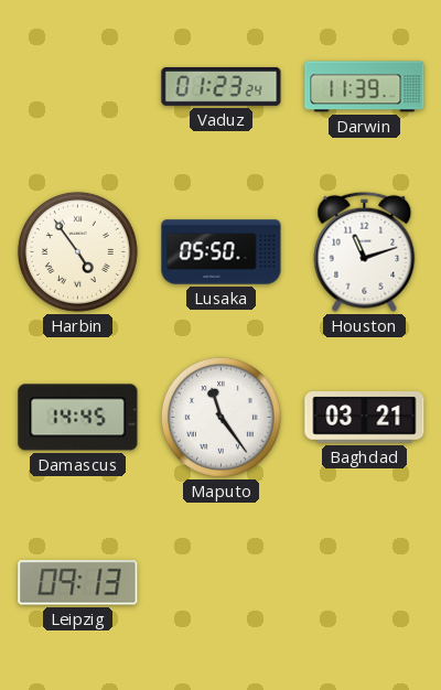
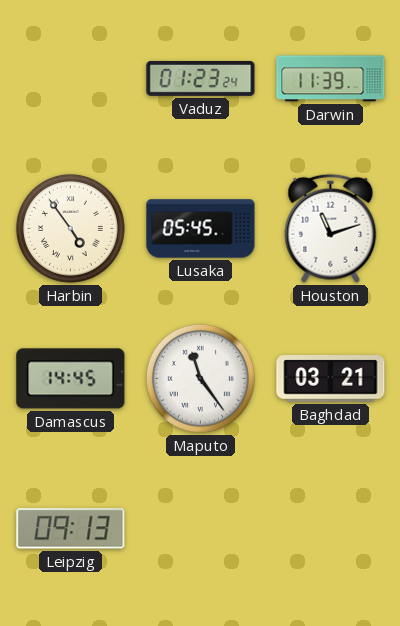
Lusaka: 05:50 -> 05:45
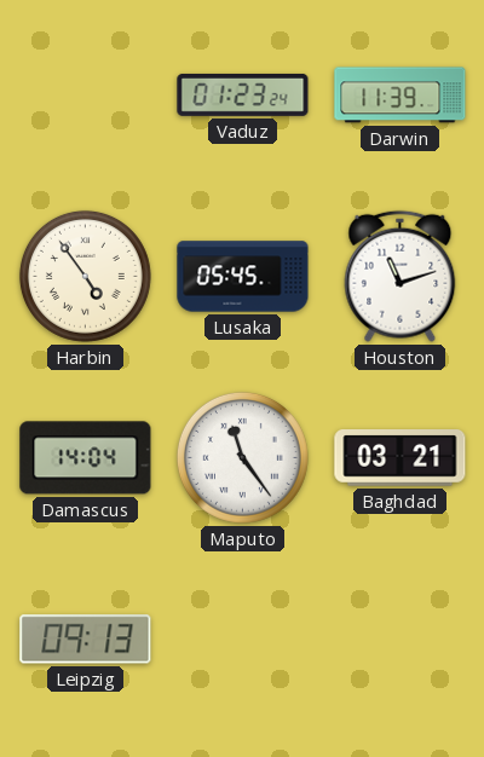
Damascus: 14:45 -> 14:04
